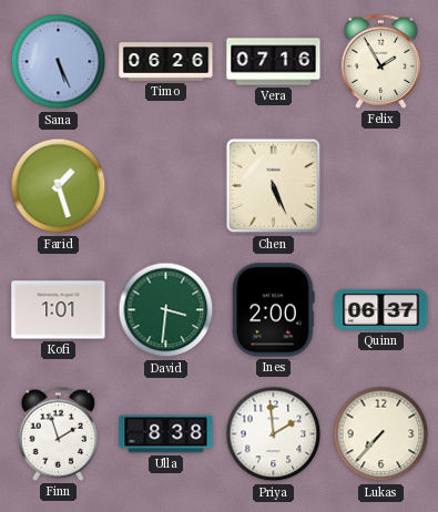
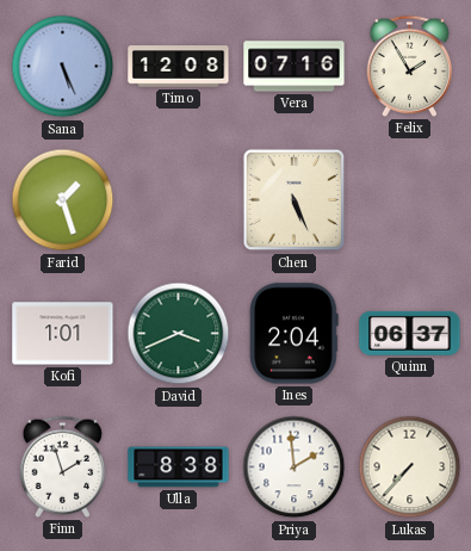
Timo: 06:26 -> 12:08
David: 3:31 -> 3:41
Ines: 2:00 -> 2:04
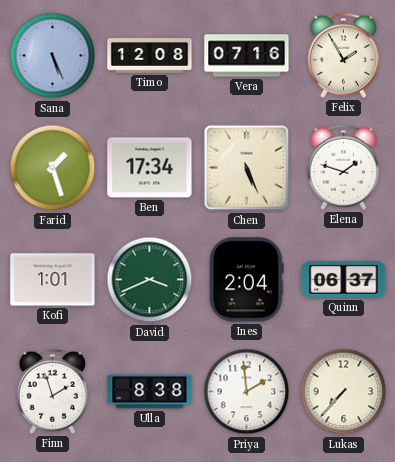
Ben: none -> 17:34
Elena: none -> 1:48
